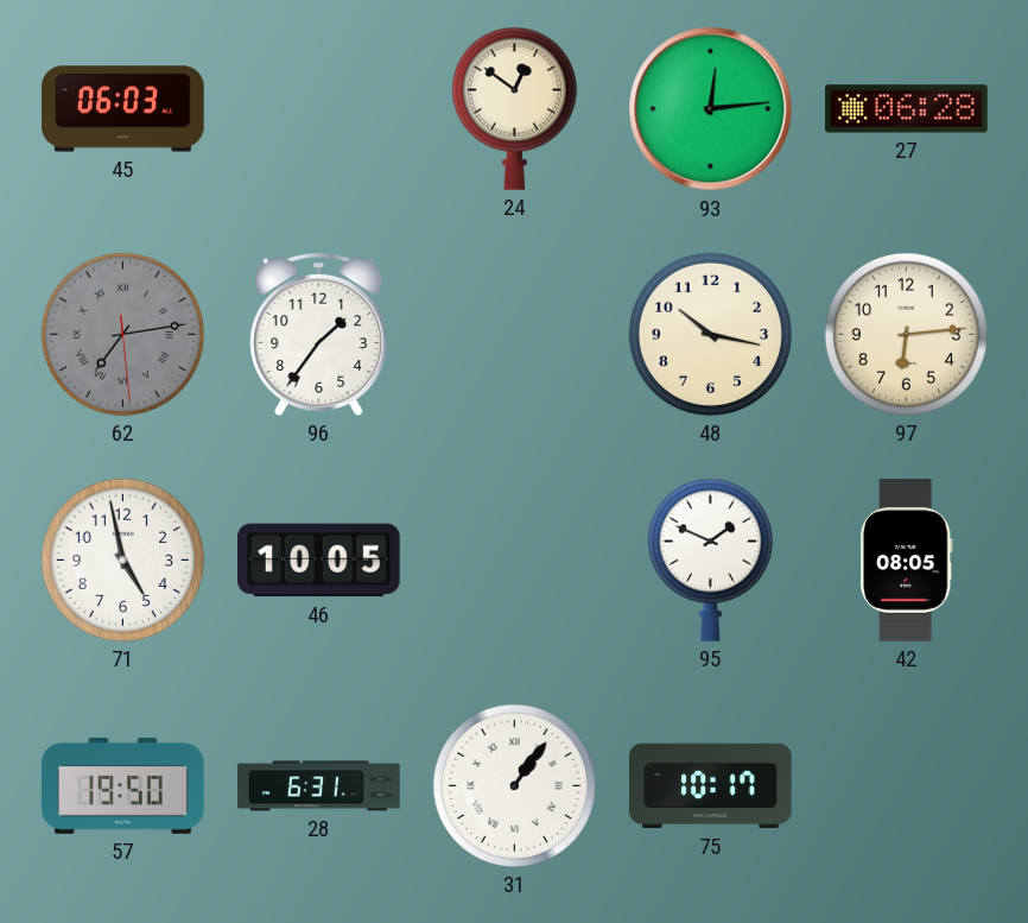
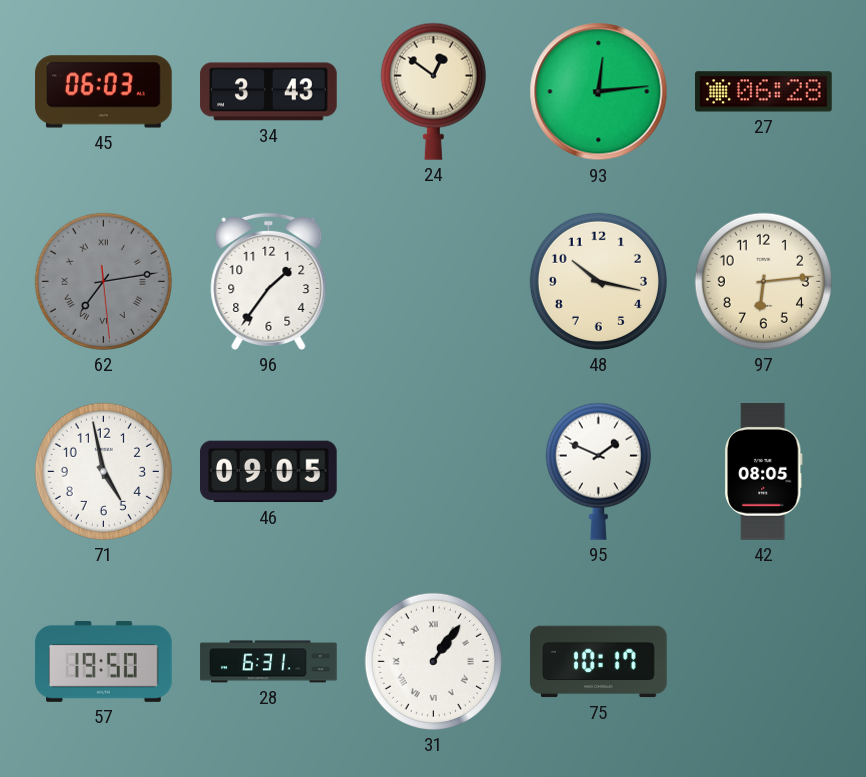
34: none -> 3:43
46: 10:05 -> 09:05
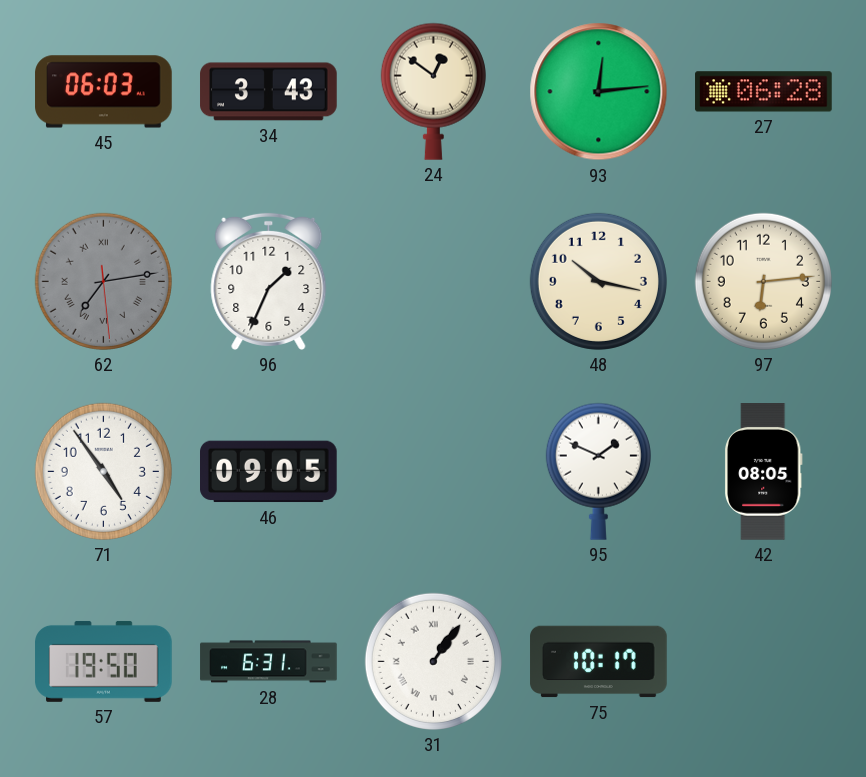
96: 1:36 -> 1:34
71: 4:58 -> 4:54
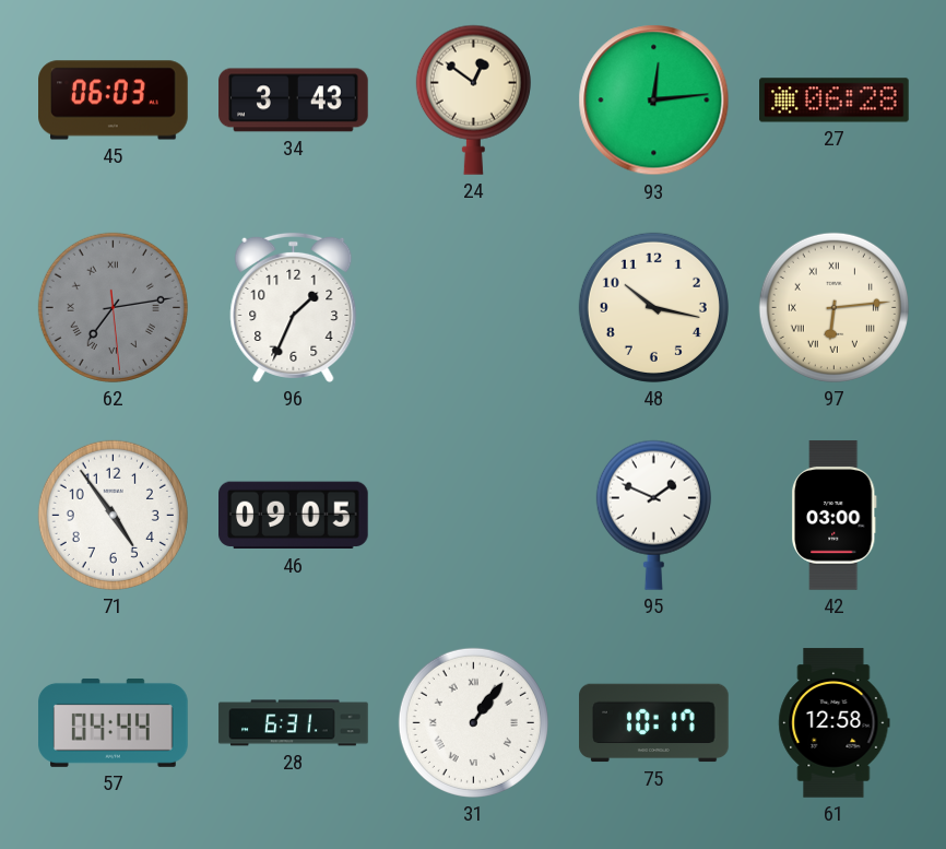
97 numerals: Arabic -> Roman
42: 08:05 -> 03:00
57: 19:50 -> 04:44
61: none -> 12:58
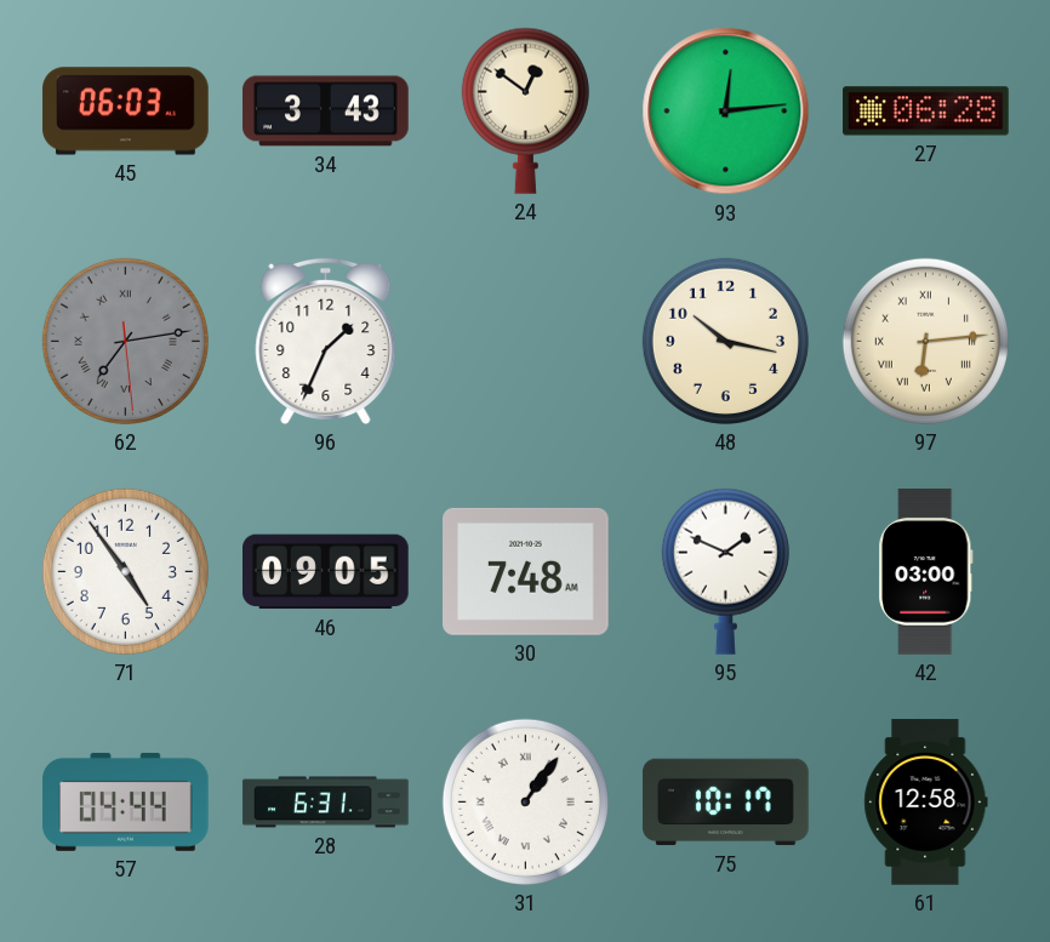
30: none -> 7:48
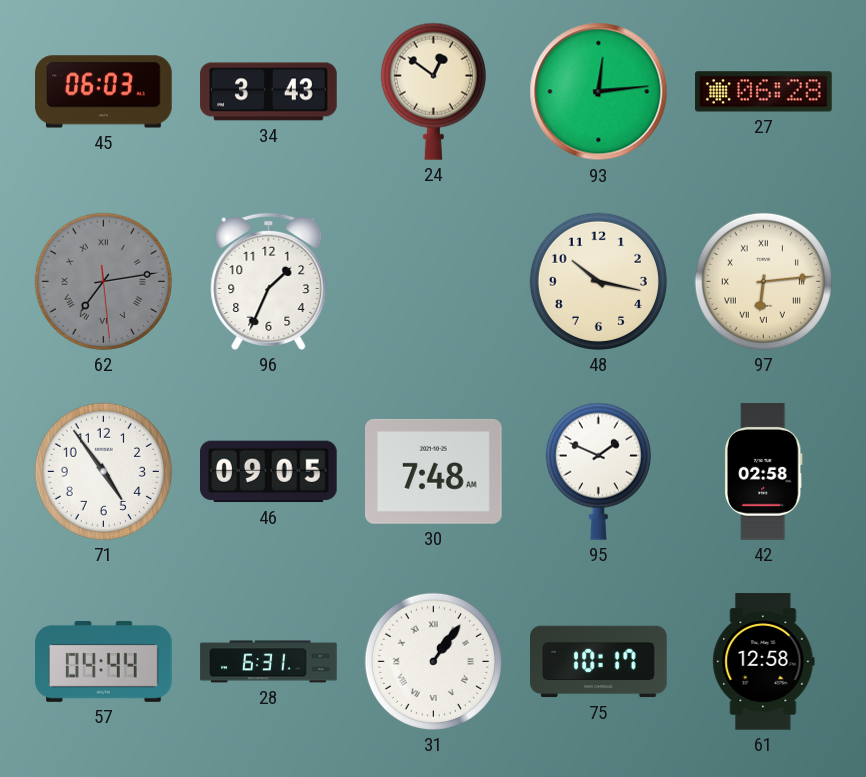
42: 03:00 -> 02:58
